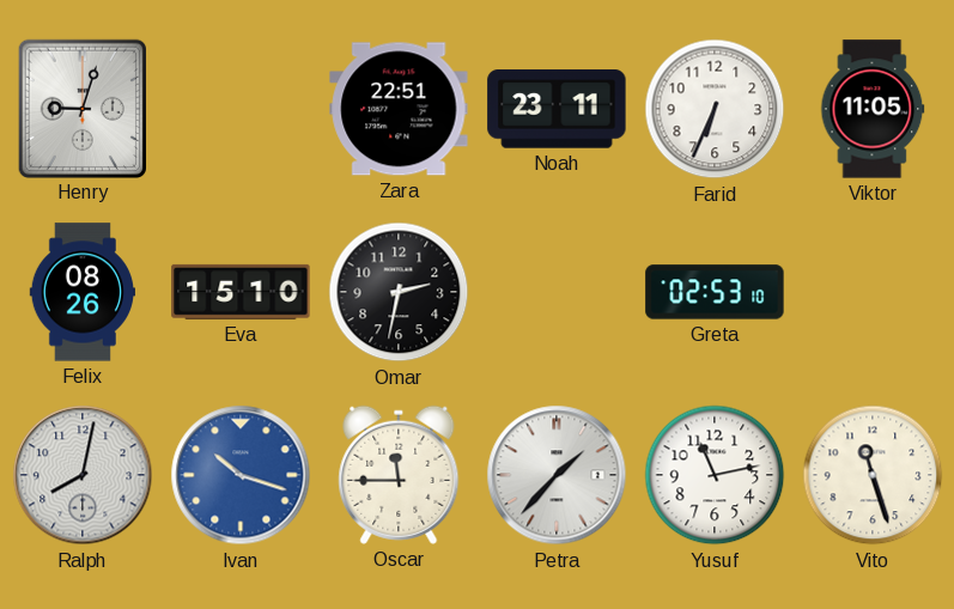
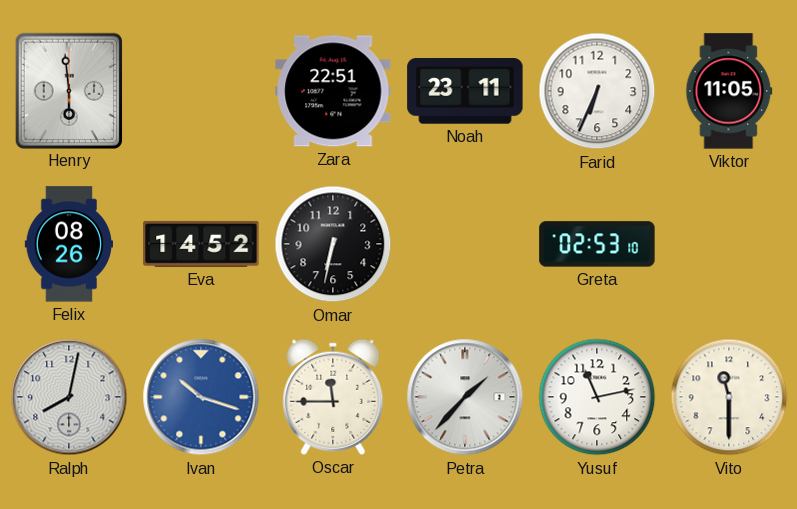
Henry: 9:03 -> 5:59
Eva: 15:10 -> 14:52
Omar: 2:32 -> 6:32
Vito: 11:27 -> 11:30
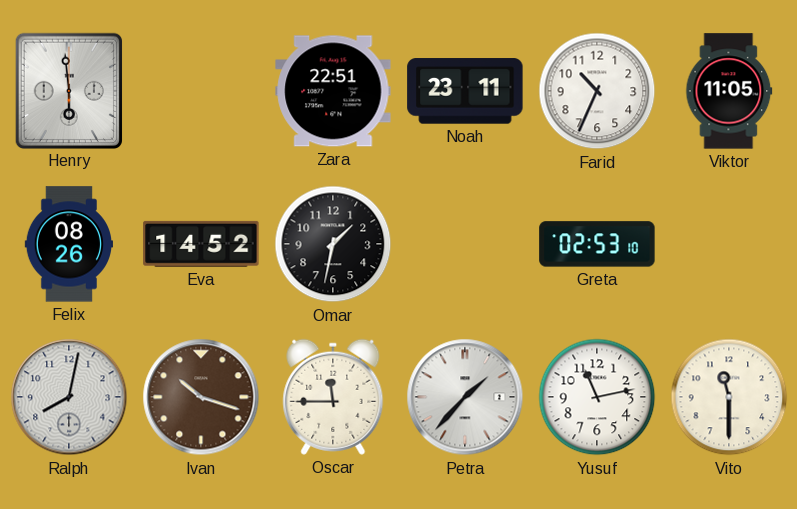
Farid: 6:34 -> 10:34
Omar: 6:32 -> 1:32
Ivan dial: blue -> brown
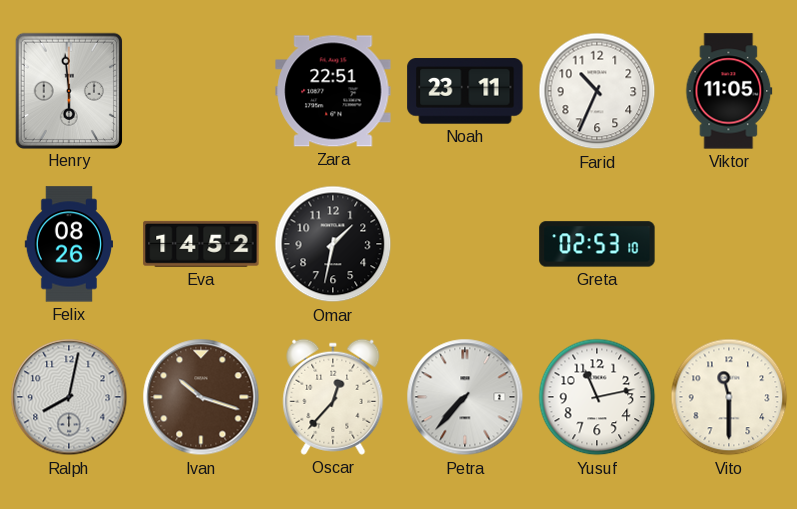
Oscar: 11:45 -> 12:37
Petra: 1:37 -> 7:37
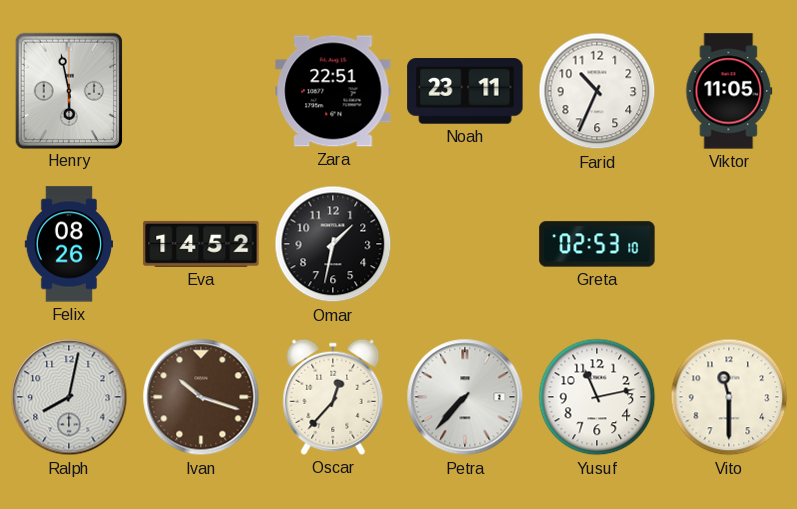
Henry: 5:59 -> 5:58
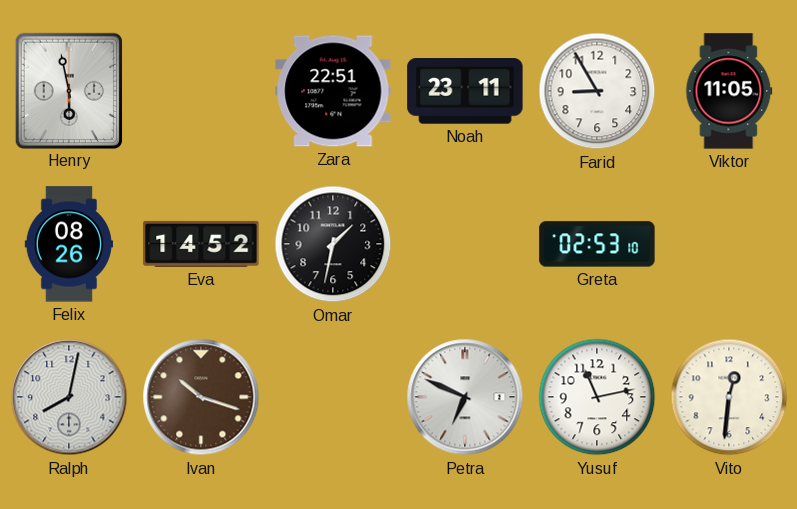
Farid: 10:34 -> 8:55
Oscar: 12:37 -> none
Petra: 7:37 -> 6:49
Vito: 11:30 -> 12:31
